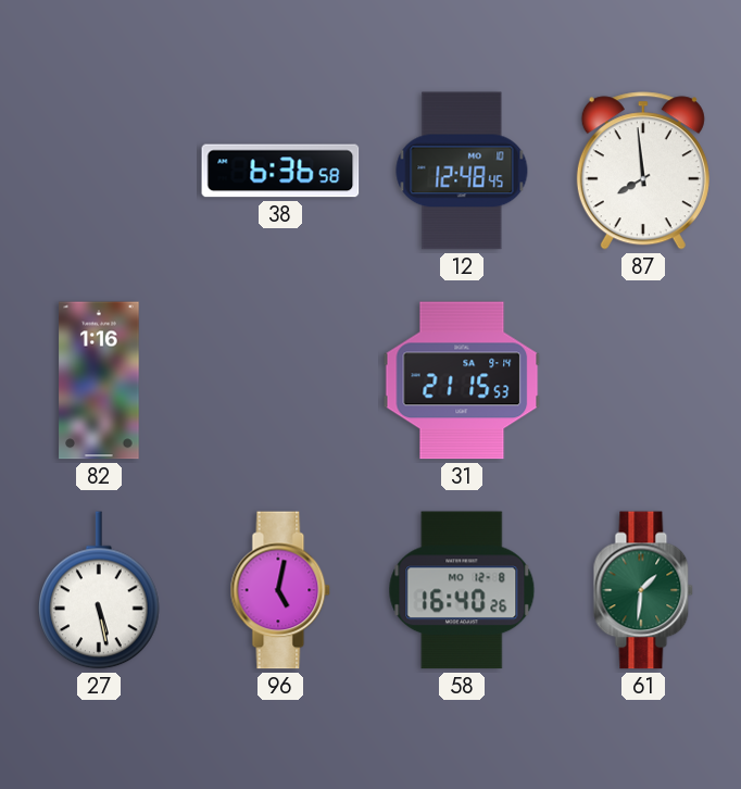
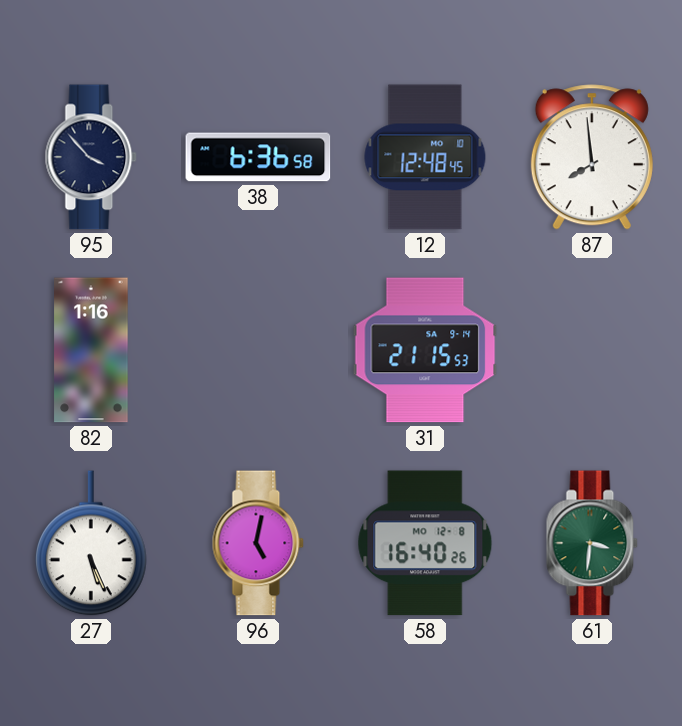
95: none -> 3:53
27: 5:28 -> 5:26
61: 1:31 -> 3:31
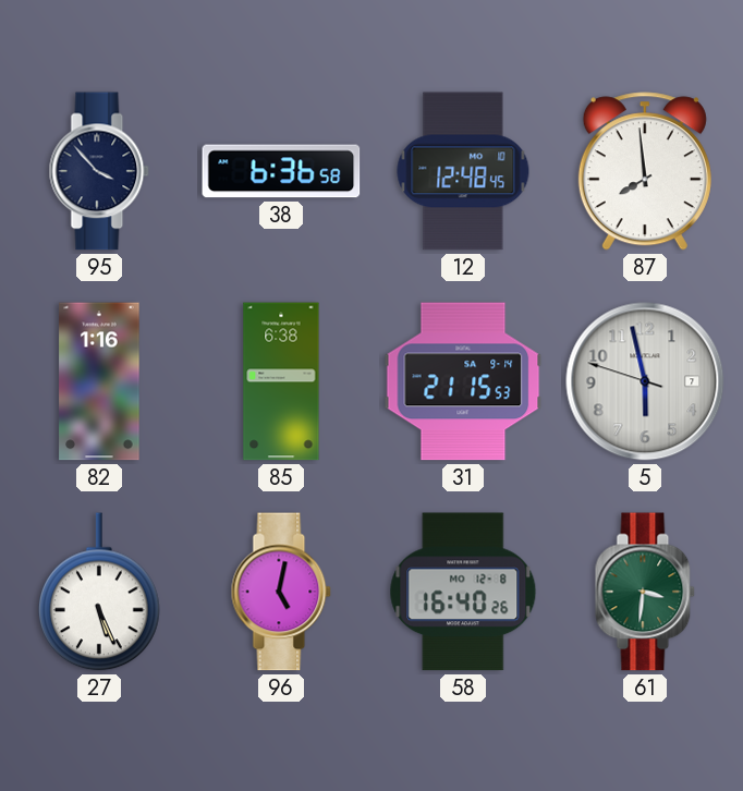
85: none -> 6:38
5: none -> 5:57
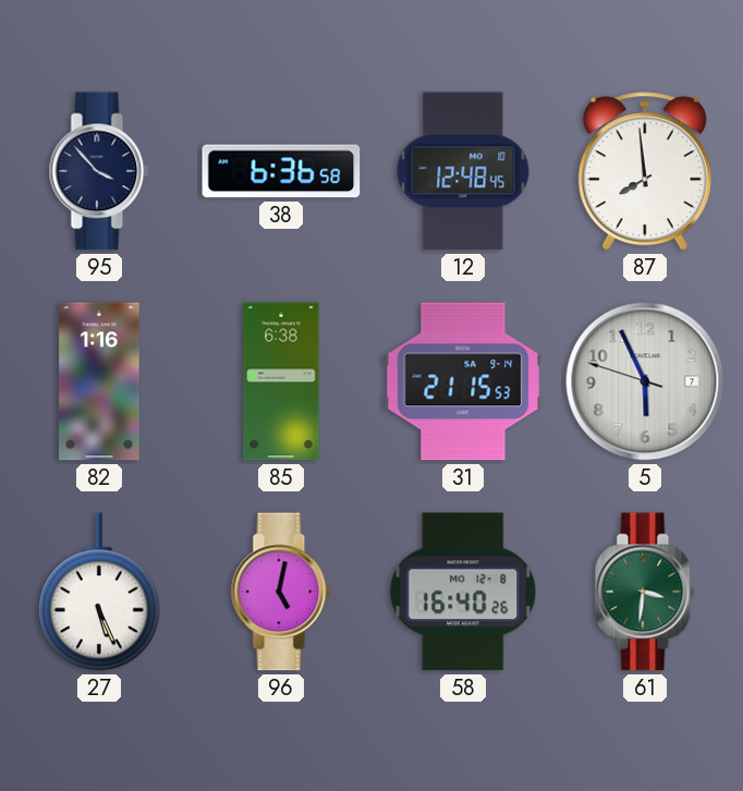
5: 5:57 -> 5:55
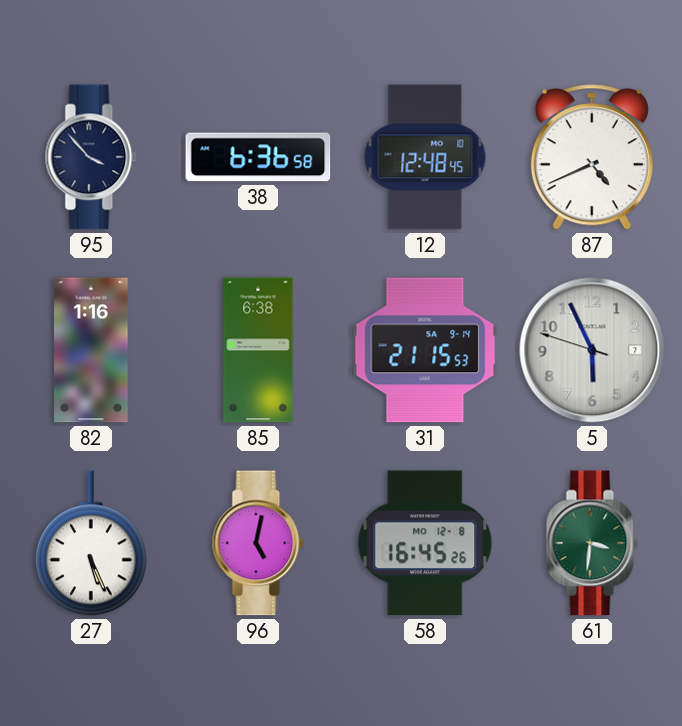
87: 7:59 -> 4:41
58: 16:40 -> 16:45
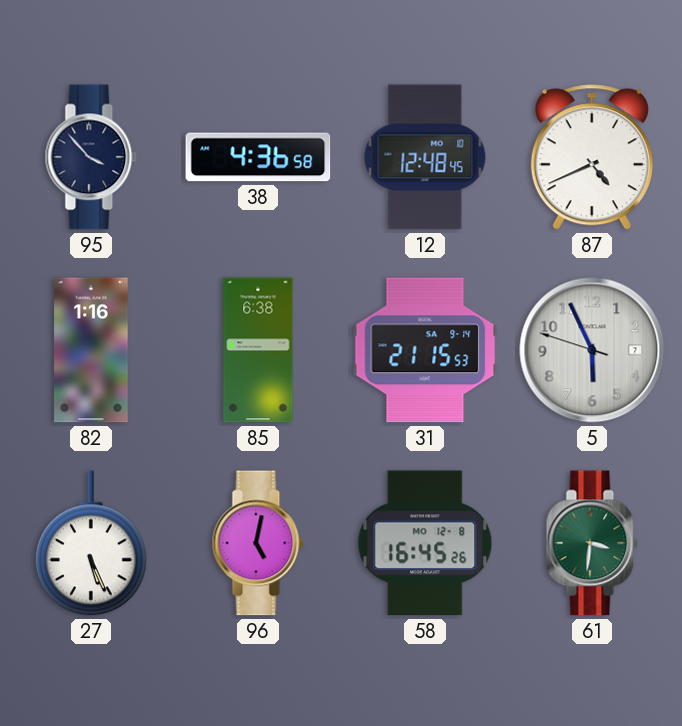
38: 6:36 -> 4:36
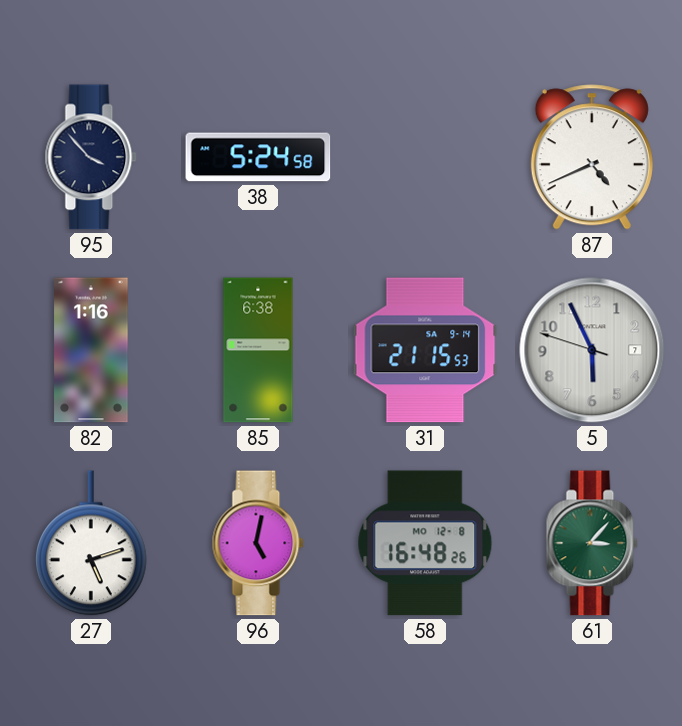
38: 4:36 -> 5:24
12: 12:48 -> none
27: 5:26 -> 5:12
58: 16:45 -> 16:48
61: 3:31 -> 3:07
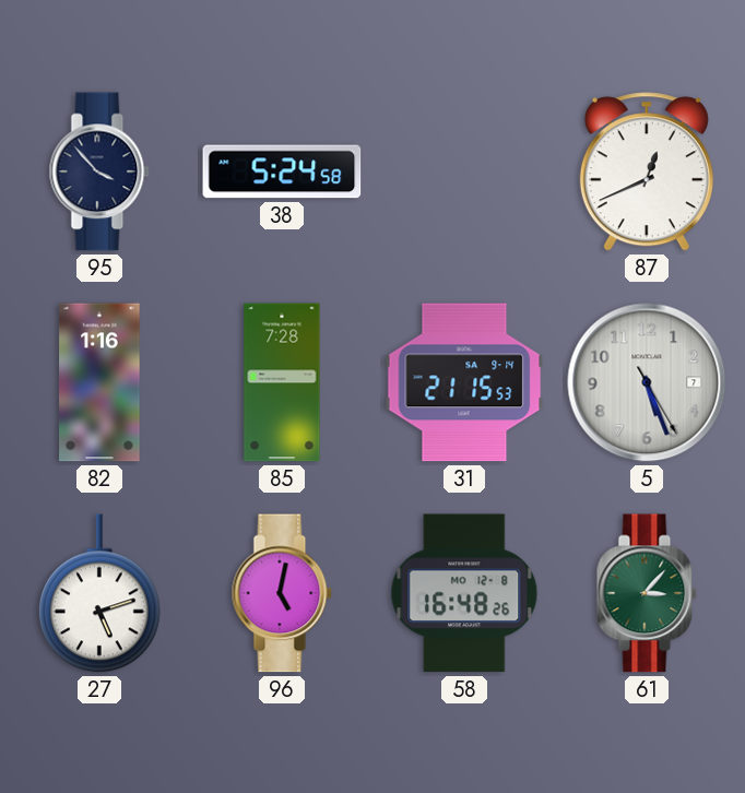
87: 4:41 -> 12:41
85: 6:38 -> 7:28
5: 5:55 -> 5:26
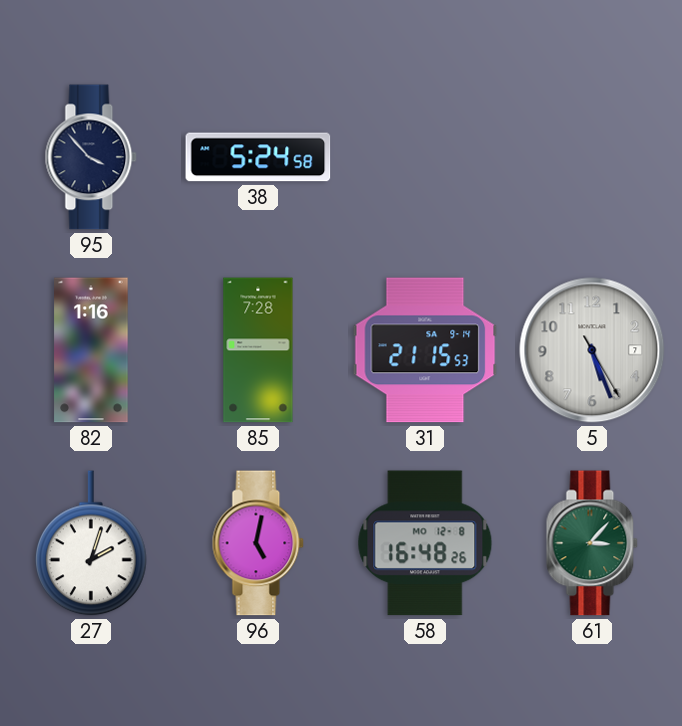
87: 12:41 -> none
27: 5:12 -> 2:03
